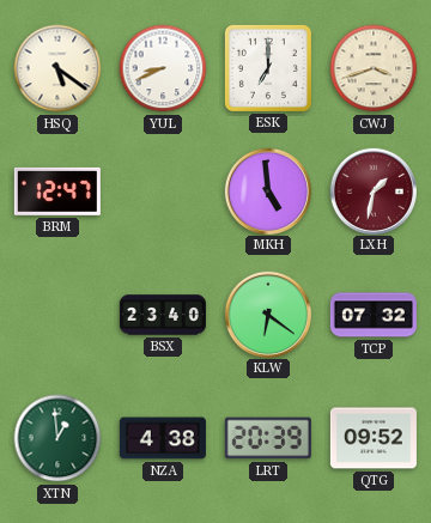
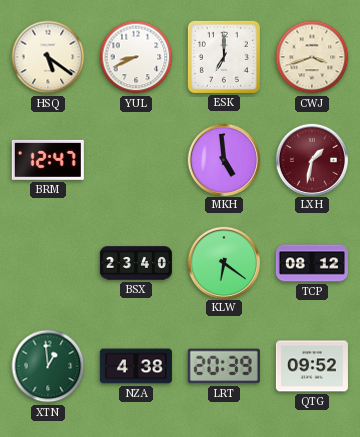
TCP: 07:32 -> 08:12
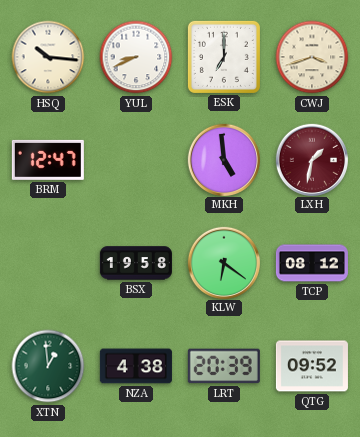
HSQ: 5:21 -> 10:16
BSX: 23:40 -> 19:58
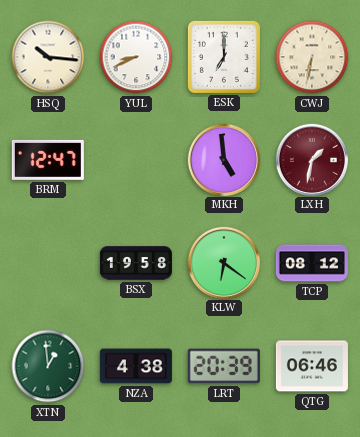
CWJ: 3:42 -> 6:32
QTG: 09:52 -> 06:46
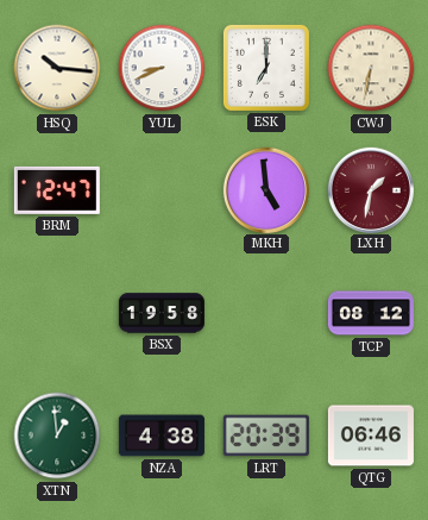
KLW: 6:21 -> none
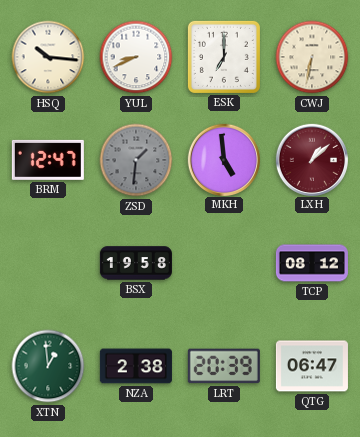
ZSD: none -> 1:31
LXH: 1:32 -> 1:08
NZA: 4:38 -> 2:38
QTG: 06:46 -> 06:47
